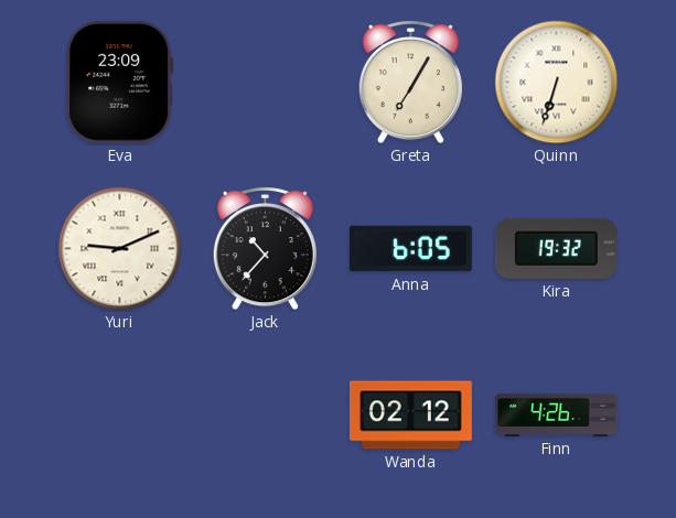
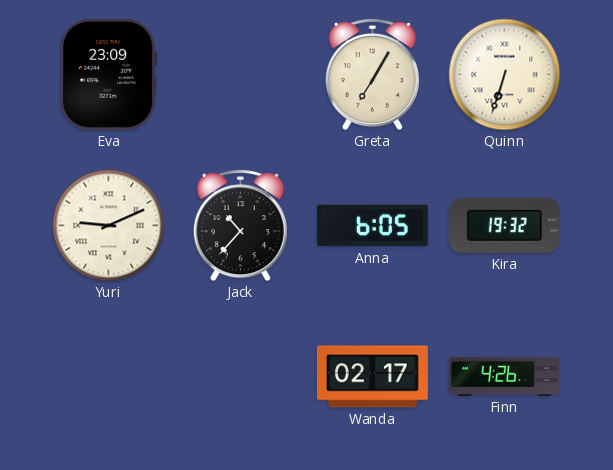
Wanda: 02:12 -> 02:17
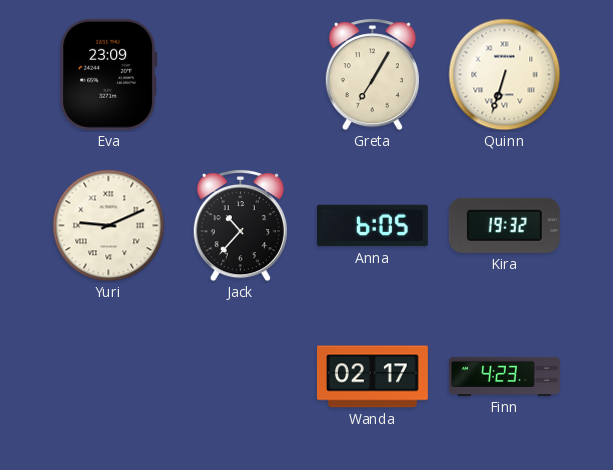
Finn: 4:26 -> 4:23
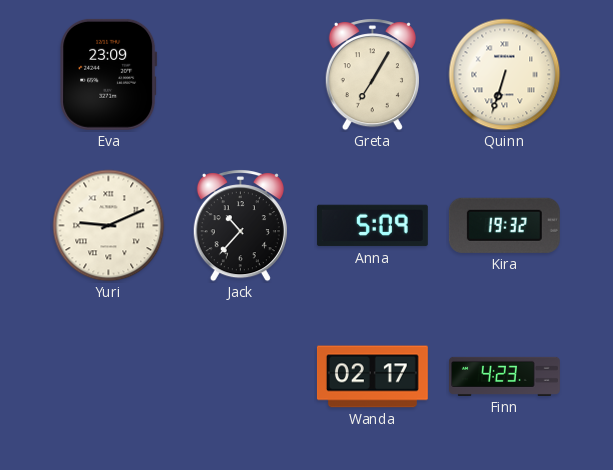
Anna: 6:05 -> 5:09
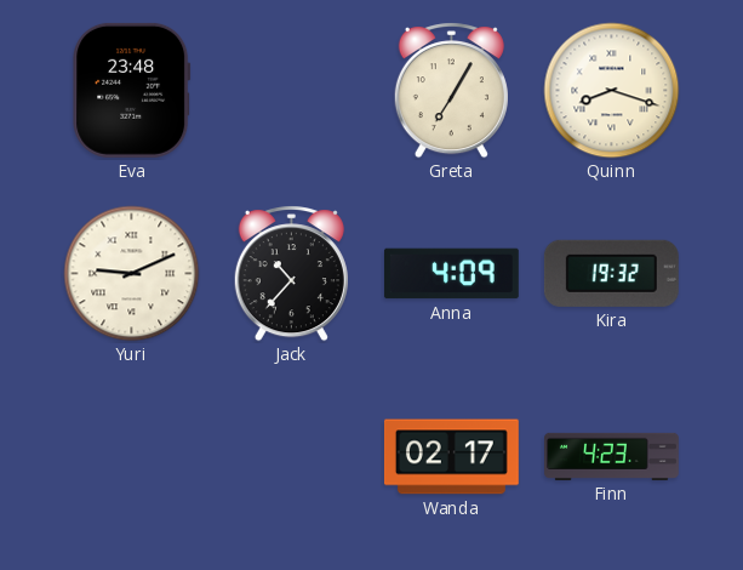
Eva: 23:09 -> 23:48
Quinn: 6:33 -> 8:18
Anna: 5:09 -> 4:09
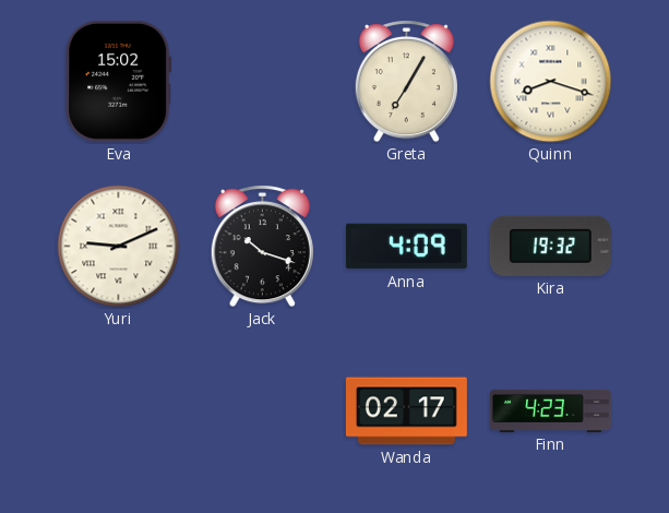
Eva: 23:48 -> 15:02
Jack: 10:37 -> 10:18
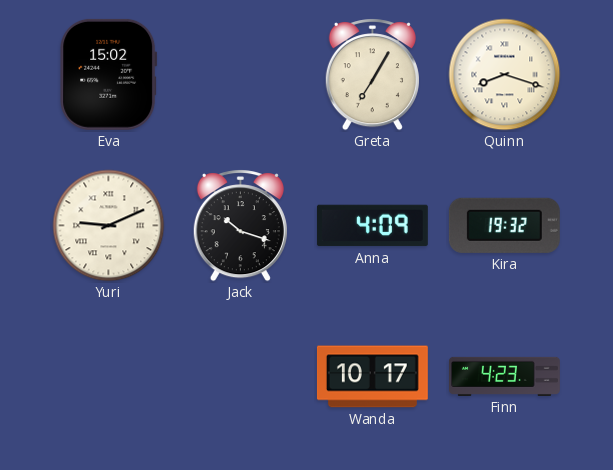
Wanda: 02:17 -> 10:17
